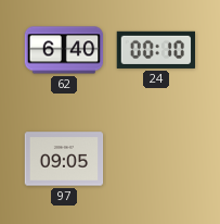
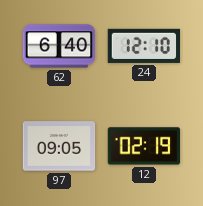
24: 00:10 -> 12:10
12: none -> 02:19
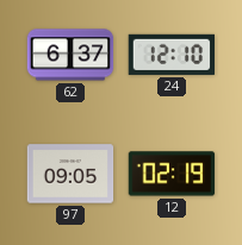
62: 6:40 -> 6:37
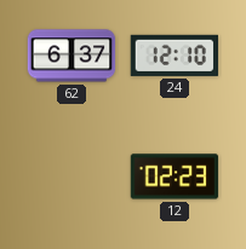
97: 09:05 -> none
12: 02:19 -> 02:23
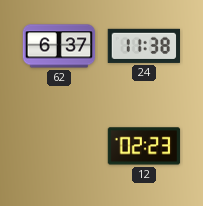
24: 12:10 -> 11:38
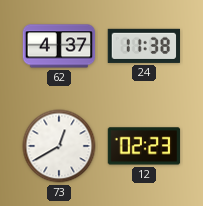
62: 6:37 -> 4:37
73: none -> 12:40
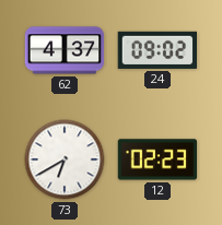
24: 11:38 -> 09:02
73: 12:40 -> 6:40
